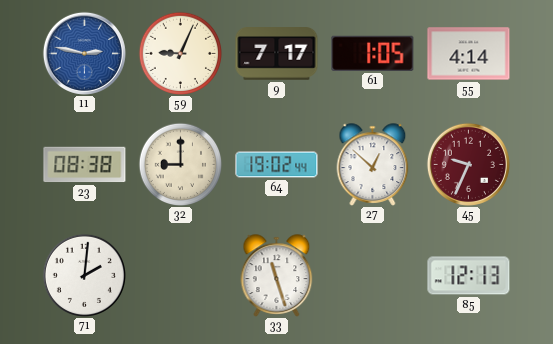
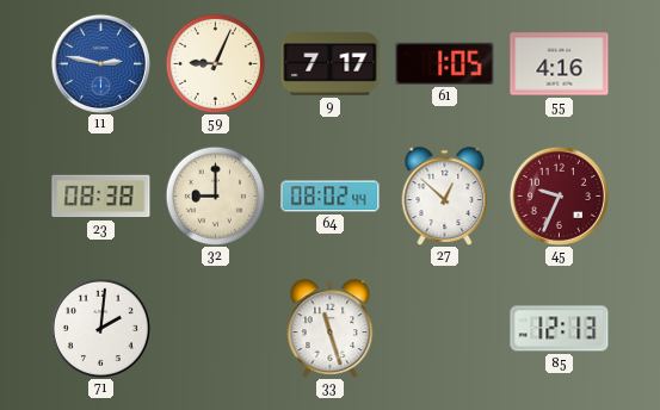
55: 4:14 -> 4:16
64: 19:02 -> 08:02
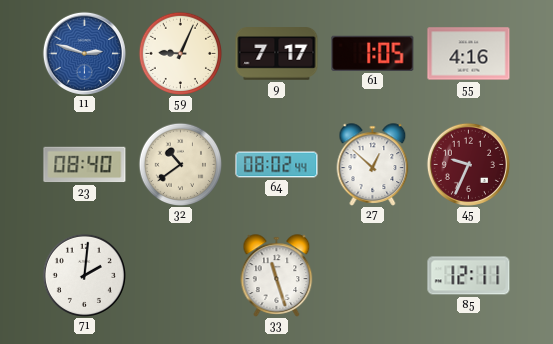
11: 2:47 -> 2:48
23: 08:38 -> 08:40
32: 9:00 -> 10:39
85: 12:13 -> 12:11
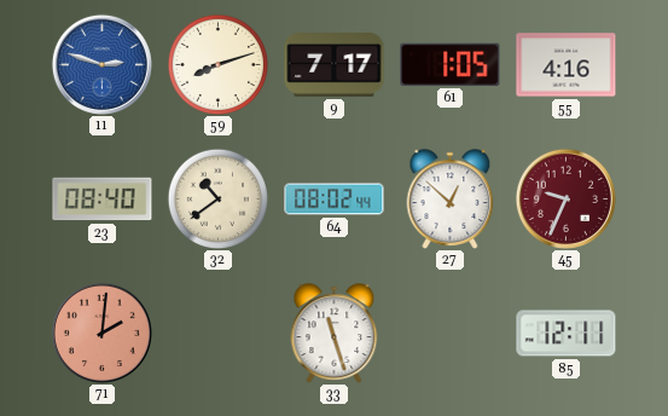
59: 9:04 -> 8:12
71 dial: white -> salmon
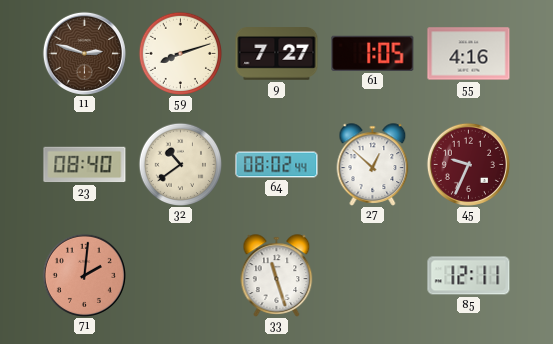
11 dial: blue -> brown
9: 7:17 -> 7:27
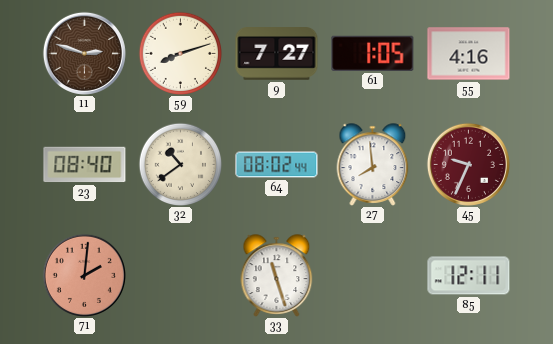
27: 12:52 -> 7:59
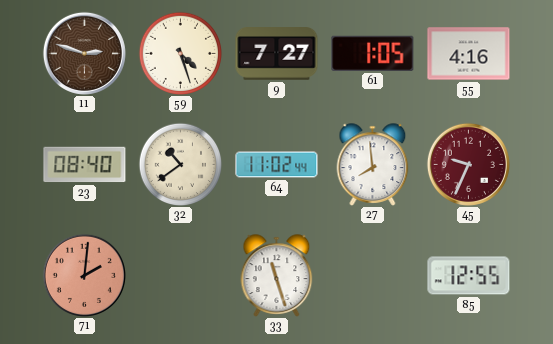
59: 8:12 -> 4:27
64: 08:02 -> 11:02
85: 12:11 -> 12:55
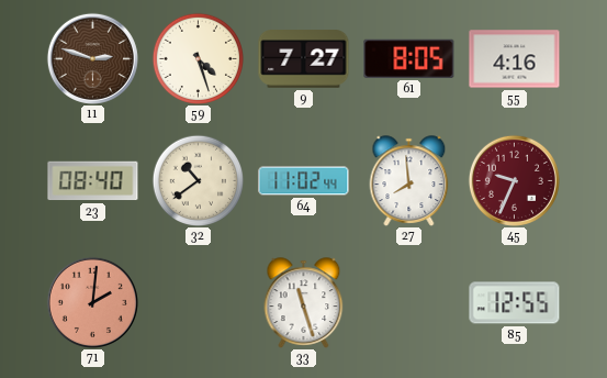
61: 1:05 -> 8:05
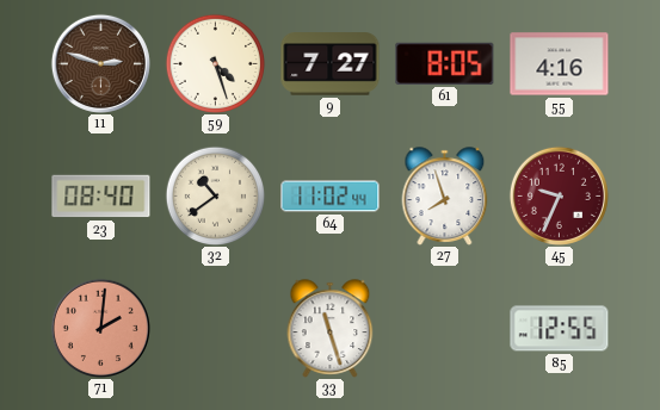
27: 7:59 -> 7:57
